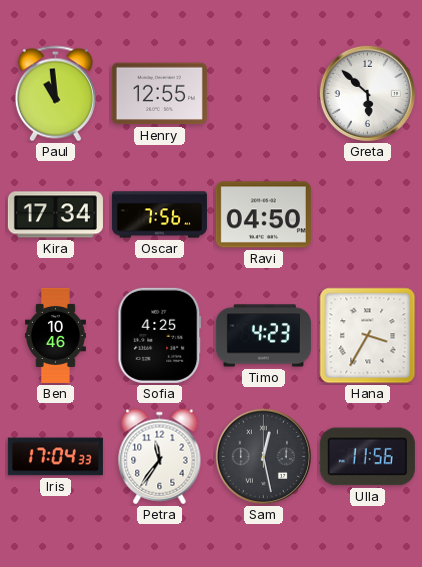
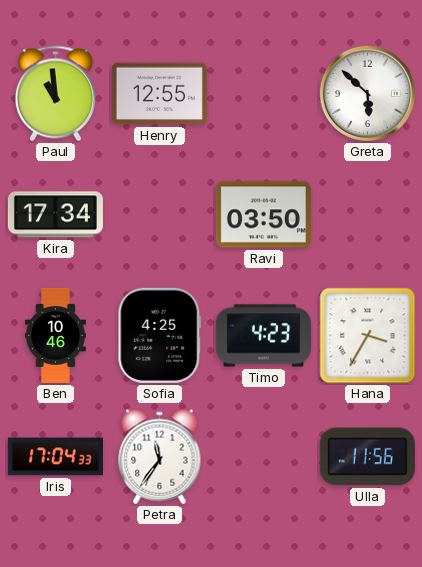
Oscar: 7:56 -> none
Ravi: 04:50 -> 03:50
Sam: 12:28 -> none
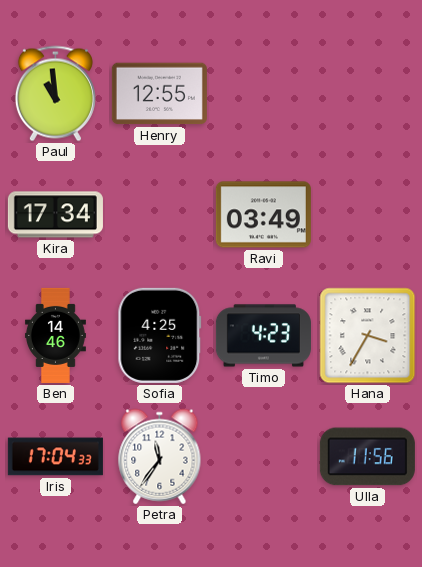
Greta: 5:52 -> none
Ravi: 03:50 -> 03:49
Ben: 10:46 -> 14:46
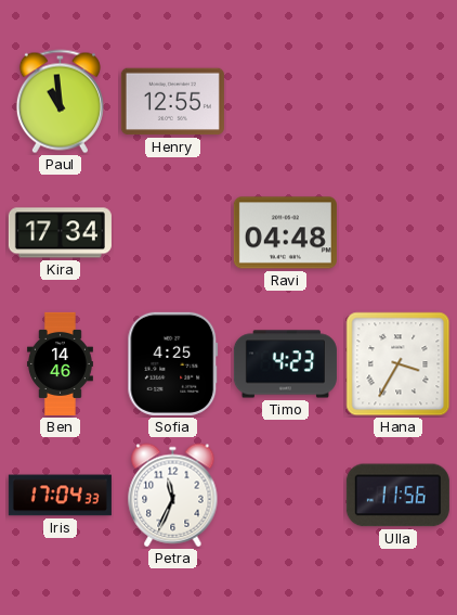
Ravi: 03:49 -> 04:48
Petra: 11:36 -> 11:34
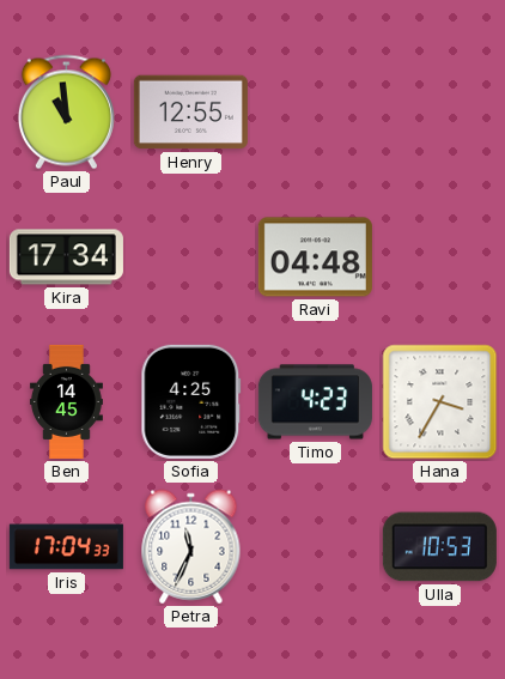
Ben: 14:46 -> 14:45
Ulla: 11:56 -> 10:53
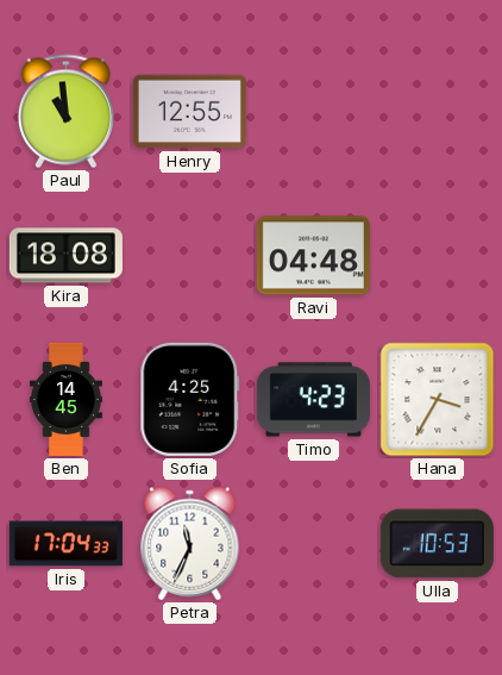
Kira: 17:34 -> 18:08
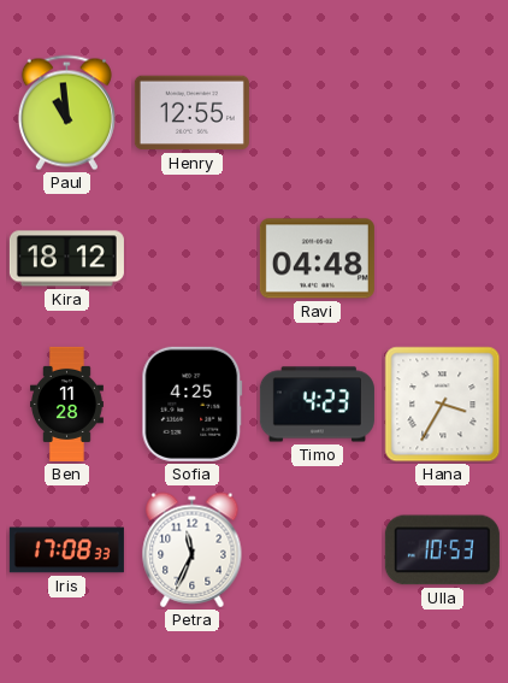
Kira: 18:08 -> 18:12
Ben: 14:45 -> 11:28
Iris: 17:04 -> 17:08
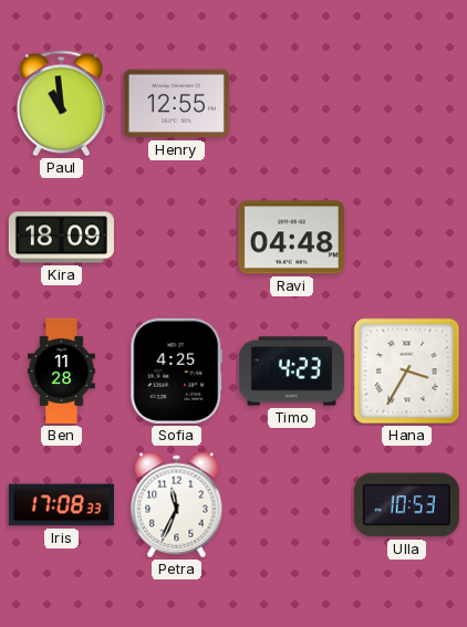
Kira: 18:12 -> 18:09
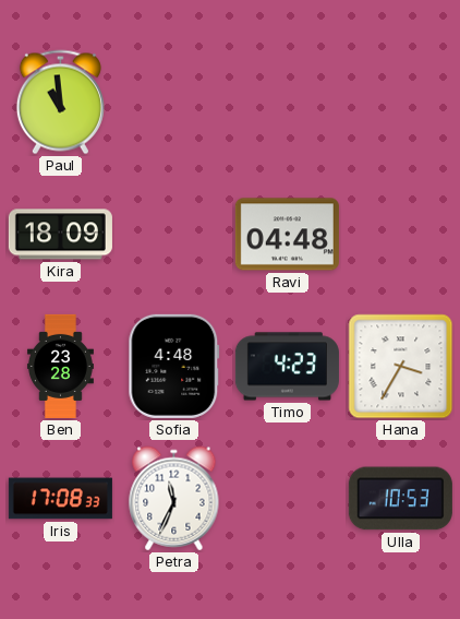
Henry: 12:55 -> none
Ben: 11:28 -> 23:28
Sofia: 4:25 -> 4:48
